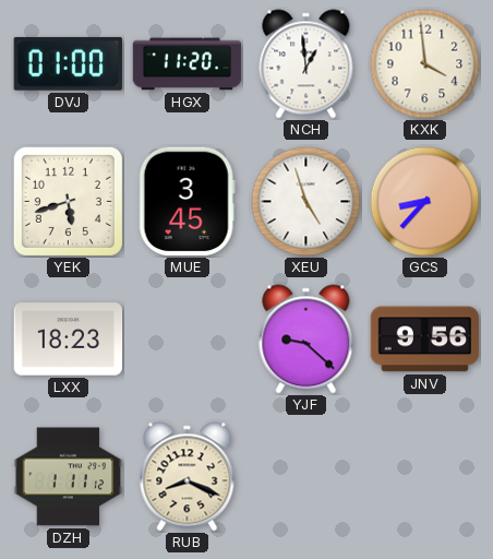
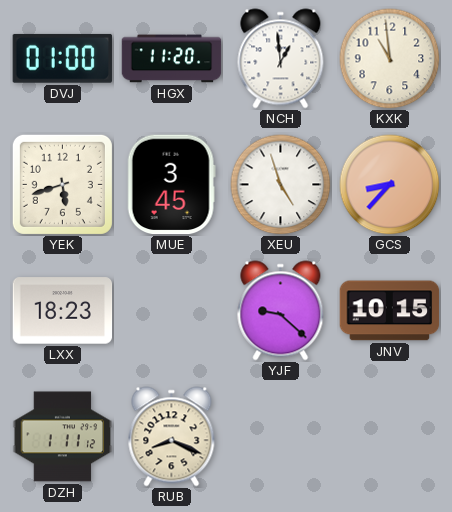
KXK: 3:59 -> 10:59
JNV: 9:56 -> 10:15
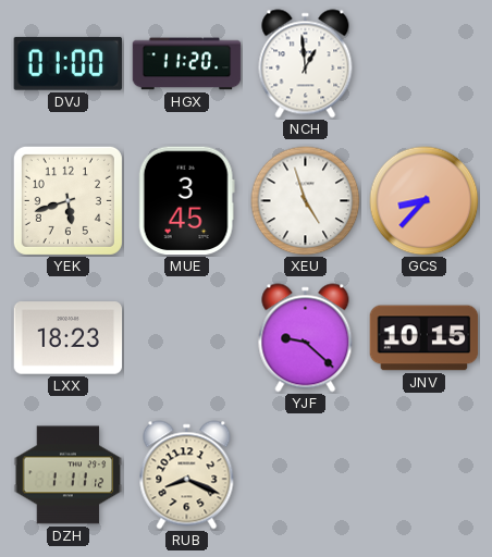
KXK: 10:59 -> none
